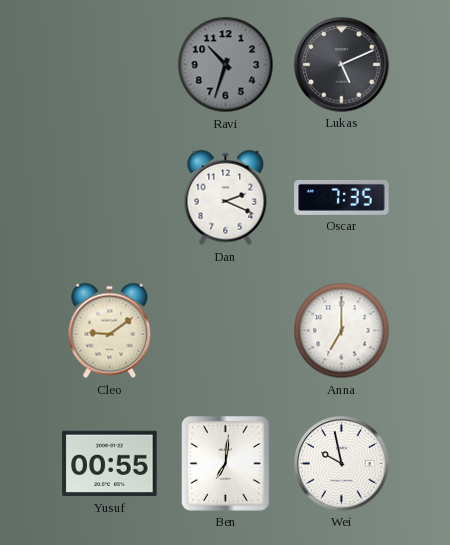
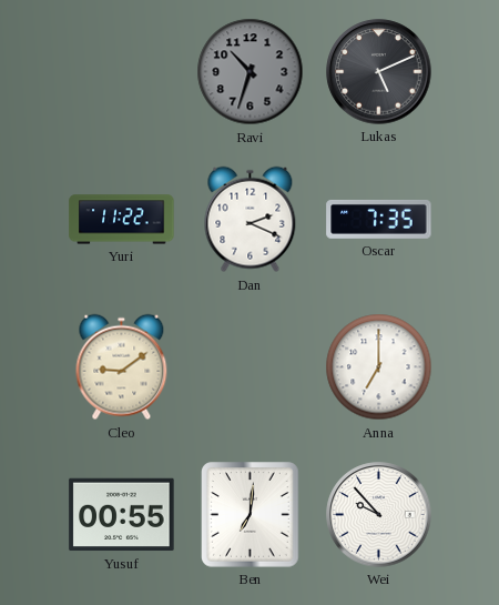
Yuri: none -> 11:22
Wei: 9:58 -> 9:53
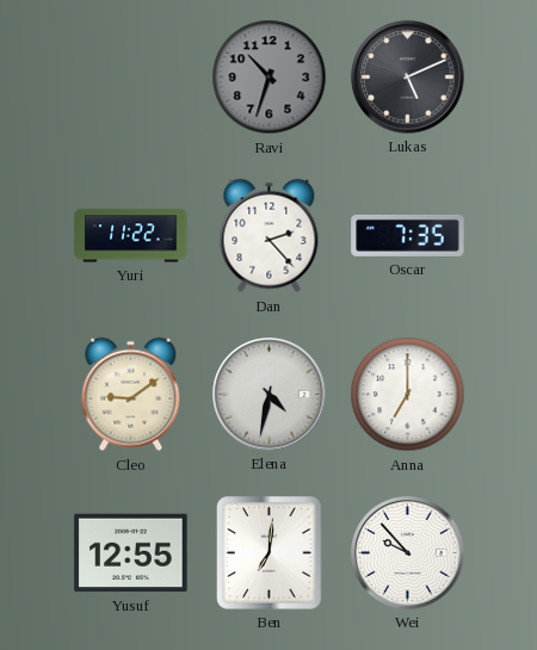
Dan: 2:19 -> 2:23
Elena: none -> 4:32
Yusuf: 00:55 -> 12:55
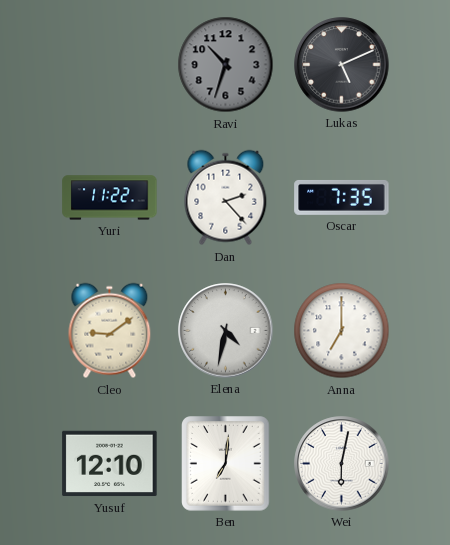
Yusuf: 12:55 -> 12:10
Wei: 9:53 -> 6:02
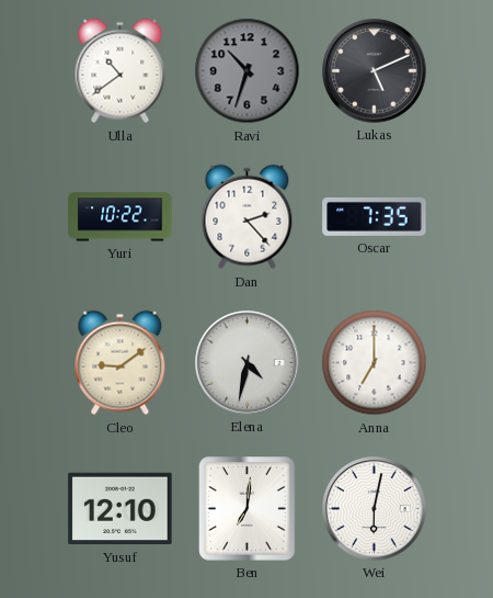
Ulla: none -> 10:39
Yuri: 11:22 -> 10:22
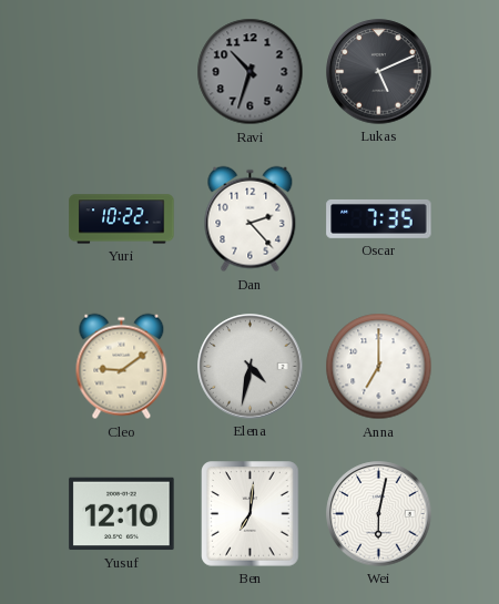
Ulla: 10:39 -> none
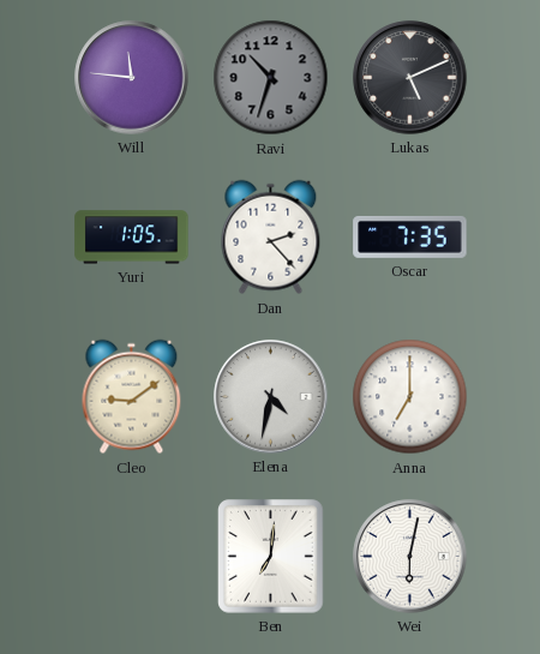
Will: none -> 11:46
Yuri: 10:22 -> 1:05
Yusuf: 12:10 -> none
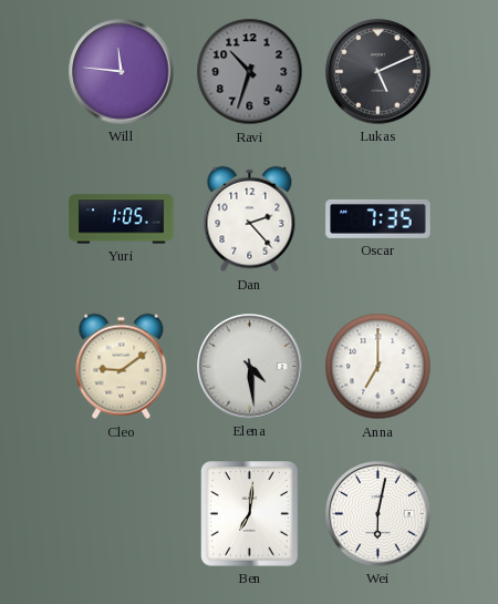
Elena: 4:32 -> 4:29
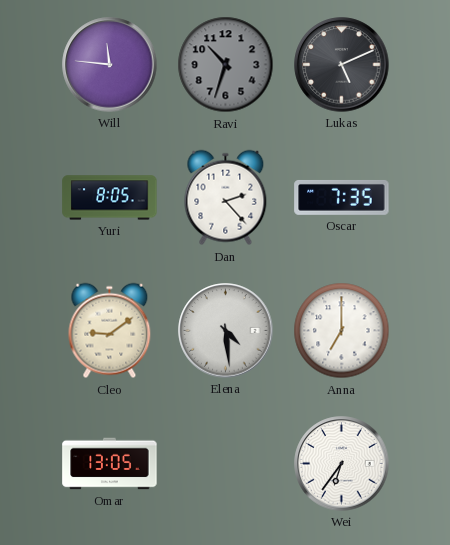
Yuri: 1:05 -> 8:05
Omar: none -> 13:05
Ben: 7:01 -> none
Wei: 6:02 -> 6:36
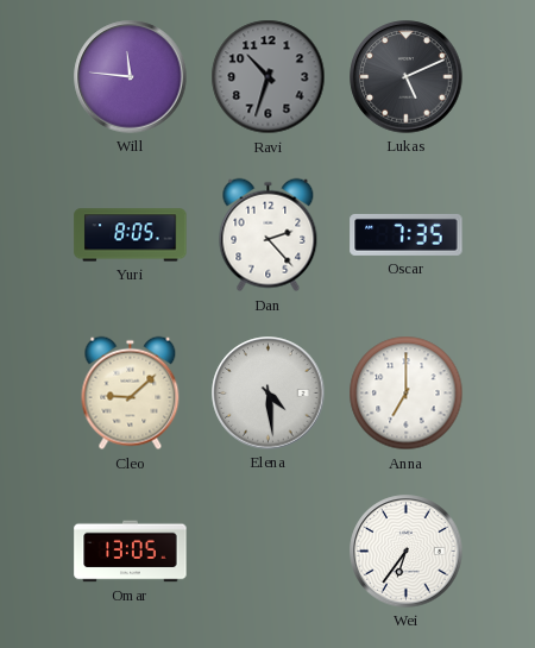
Cleo: 9:09 -> 9:08
